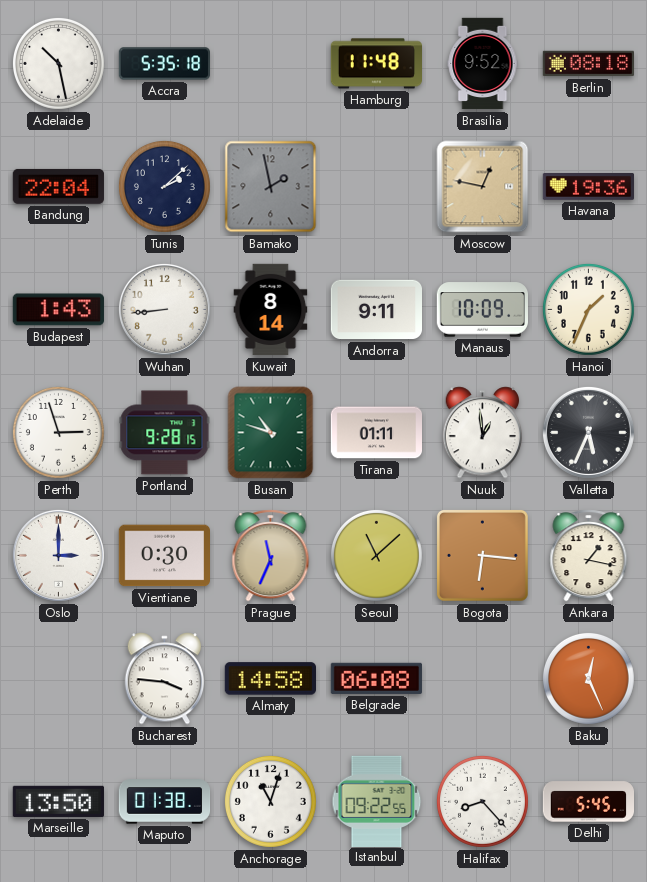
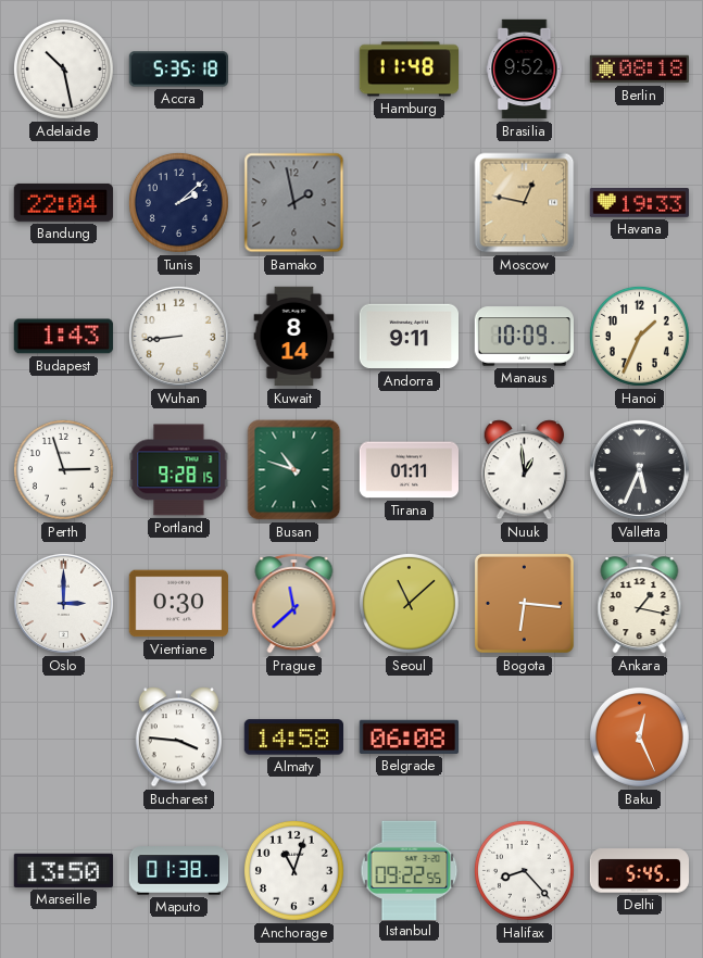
Havana: 19:36 -> 19:33
Prague: 11:34 -> 11:38
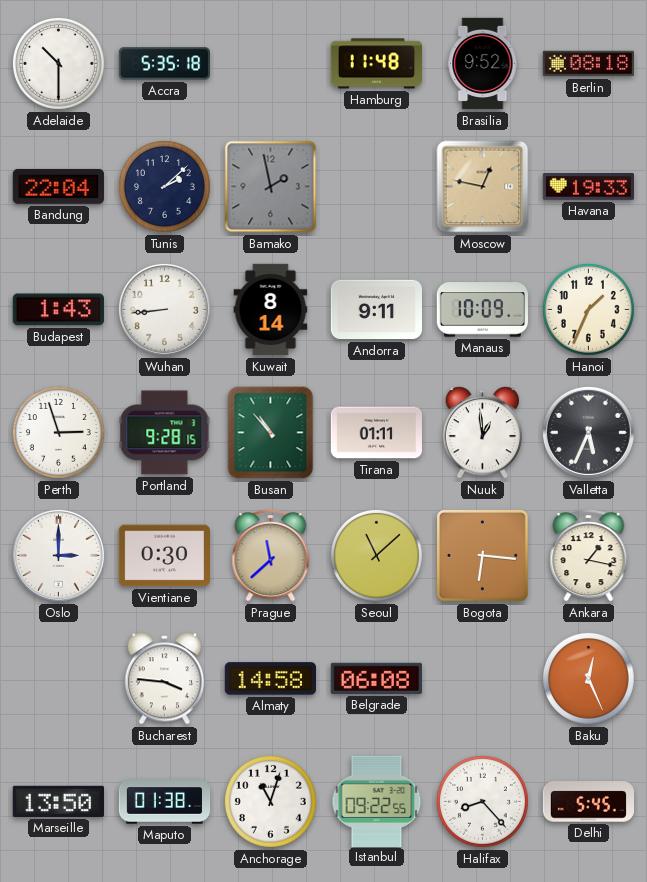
Adelaide: 10:28 -> 10:30
Busan: 10:48 -> 10:53
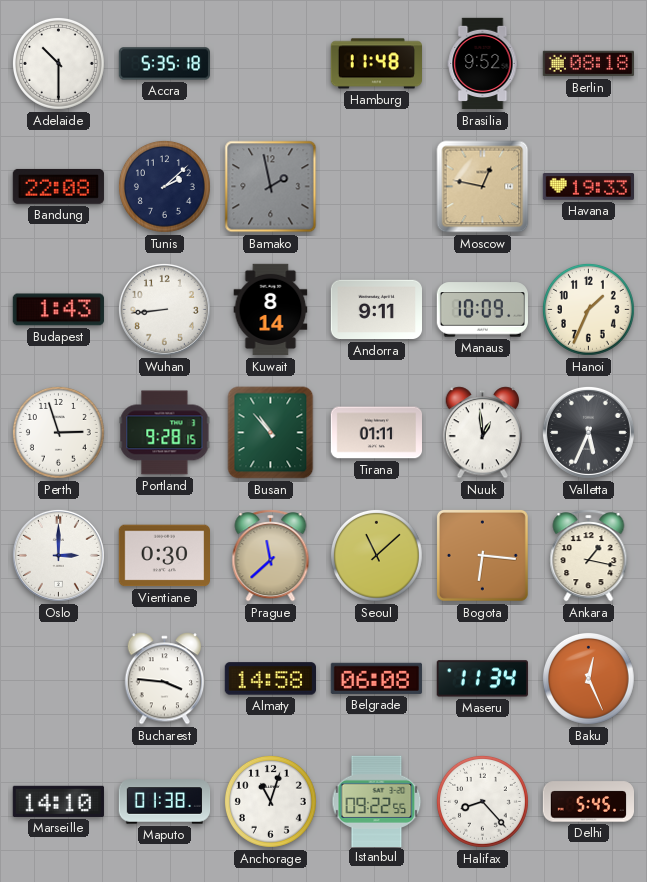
Bandung: 22:04 -> 22:08
Maseru: none -> 11:34
Marseille: 13:50 -> 14:10
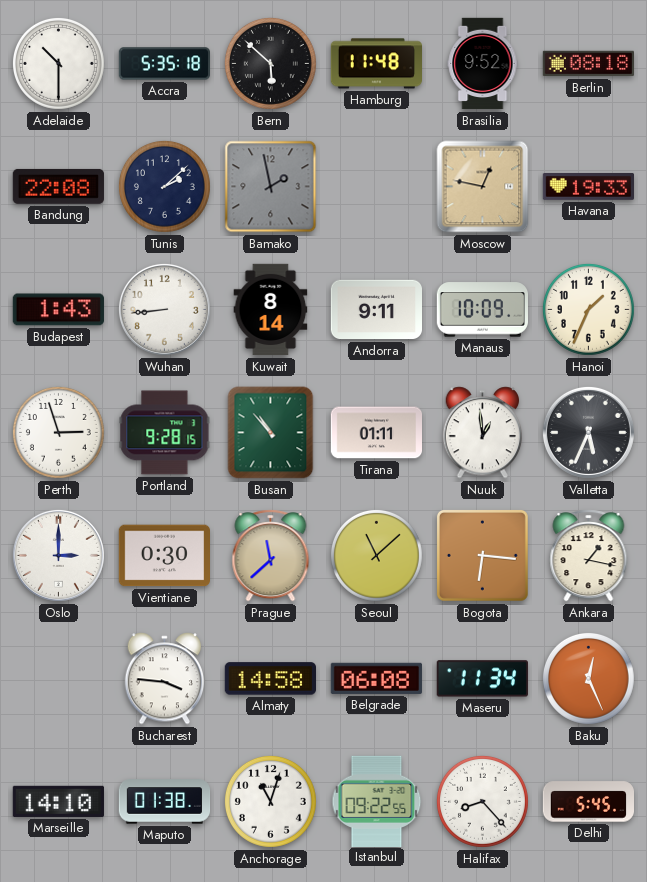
Bern: none -> 5:52
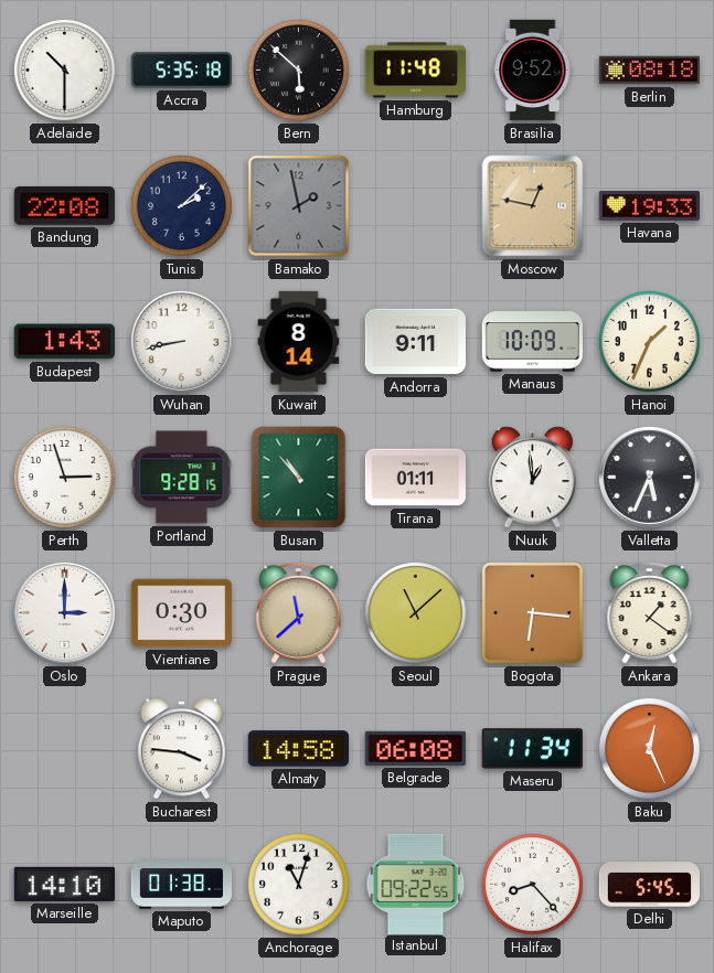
Wuhan: 8:44 -> 8:43
Ankara: 1:17 -> 1:21
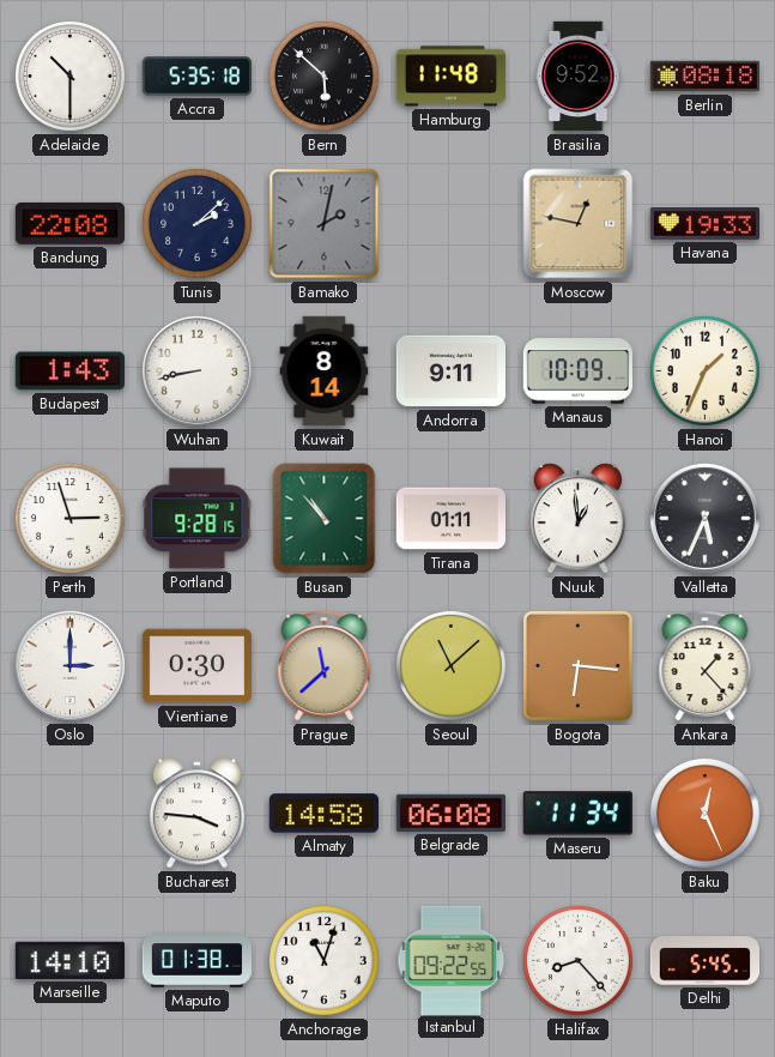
Bamako: 1:58 -> 2:02
Ankara: 1:21 -> 1:23
